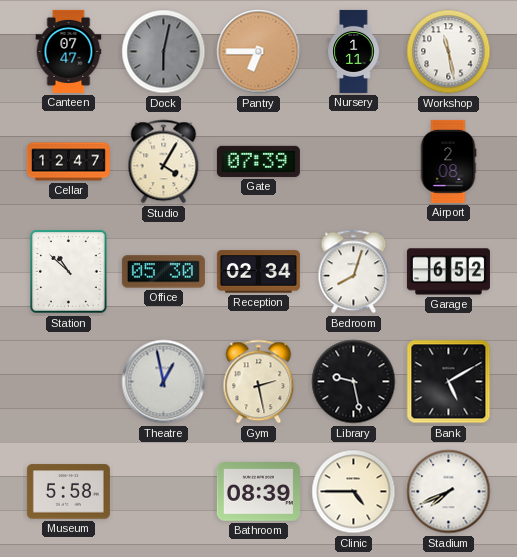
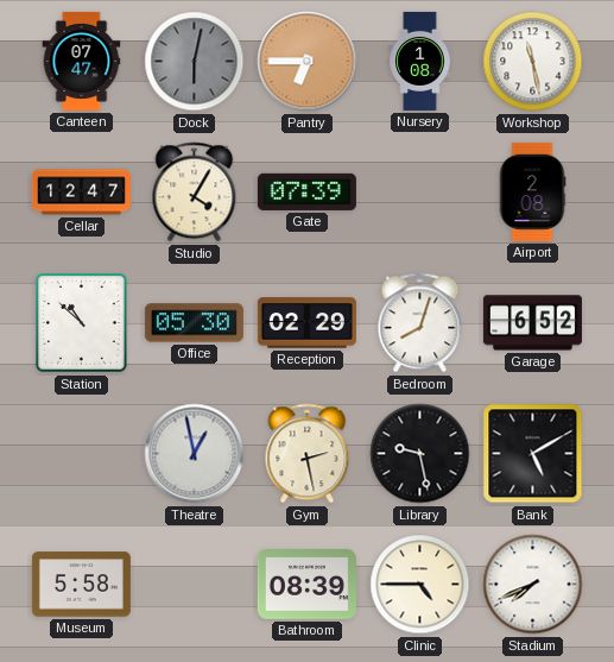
Nursery: 1:11 -> 1:08
Reception: 02:34 -> 02:29
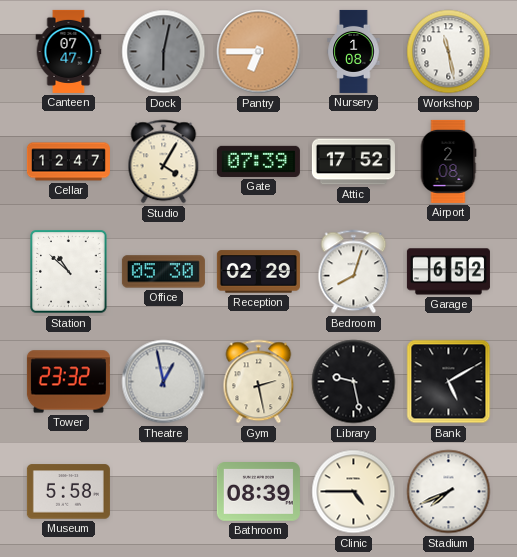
Attic: none -> 17:52
Tower: none -> 23:32
